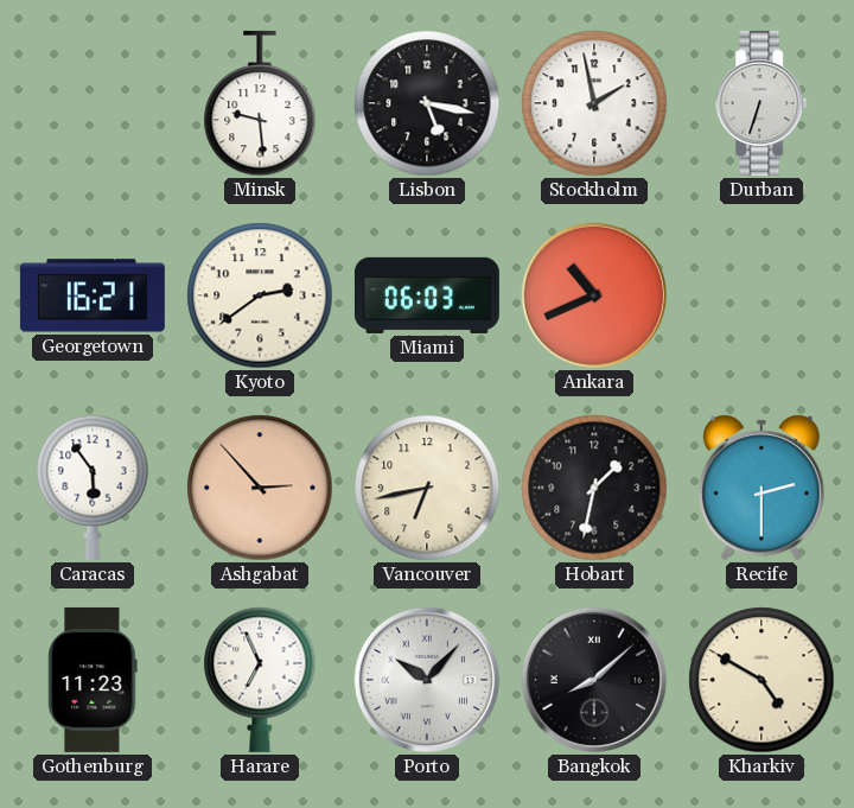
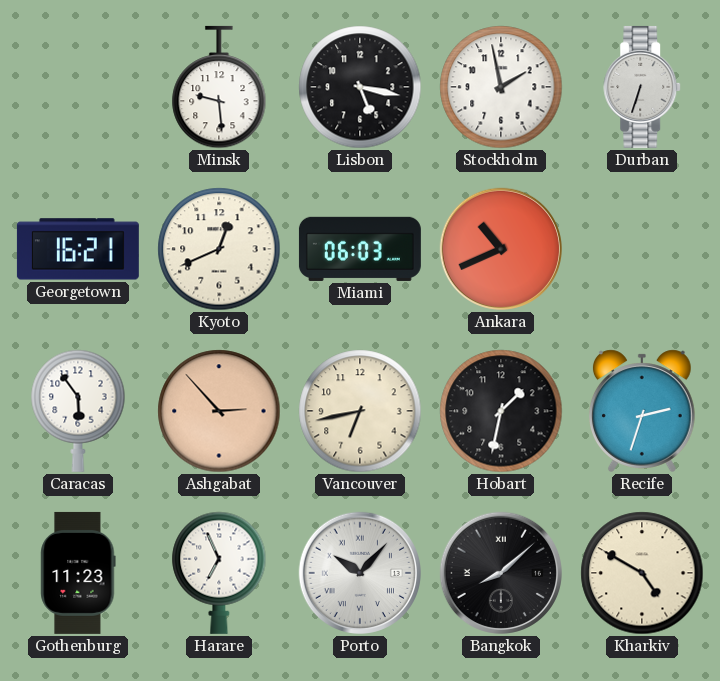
Kyoto: 2:39 -> 12:41
Recife: 2:30 -> 2:33
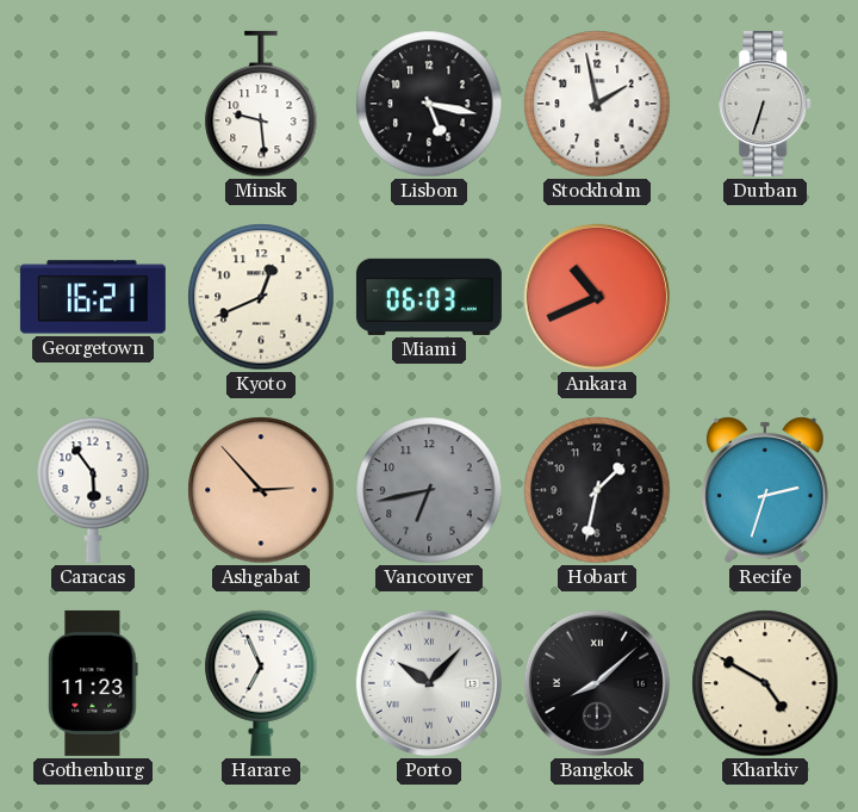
Vancouver dial: cream -> grey
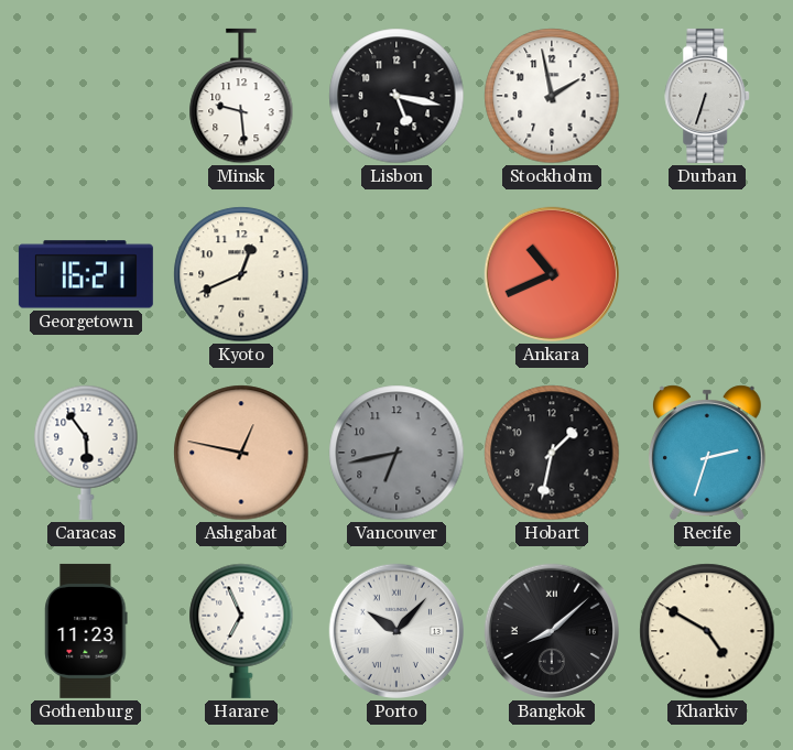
Miami: 06:03 -> none
Ashgabat: 2:53 -> 12:47
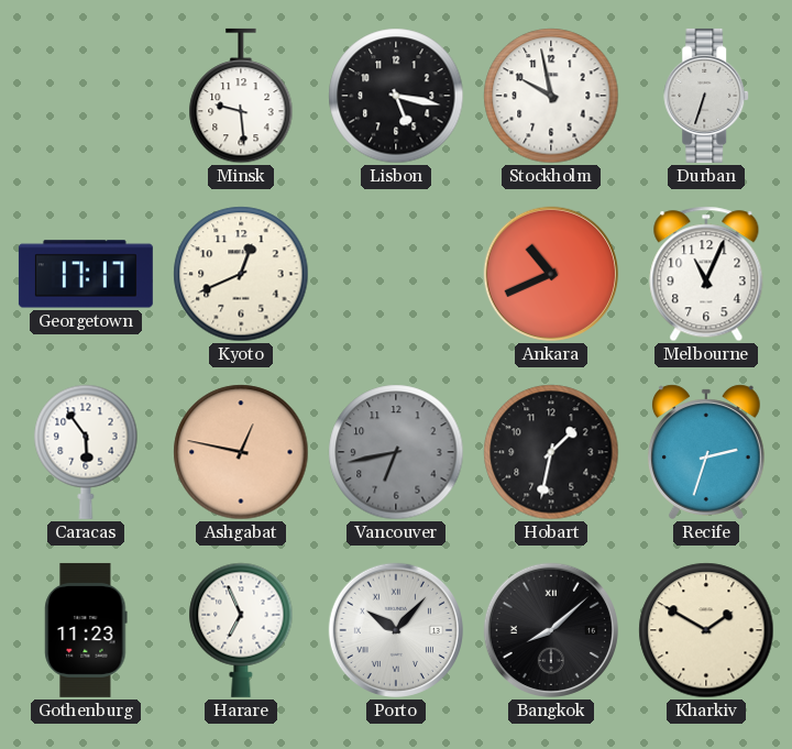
Stockholm: 1:58 -> 9:58
Georgetown: 16:21 -> 17:17
Melbourne: none -> 11:04
Kharkiv: 4:50 -> 1:50
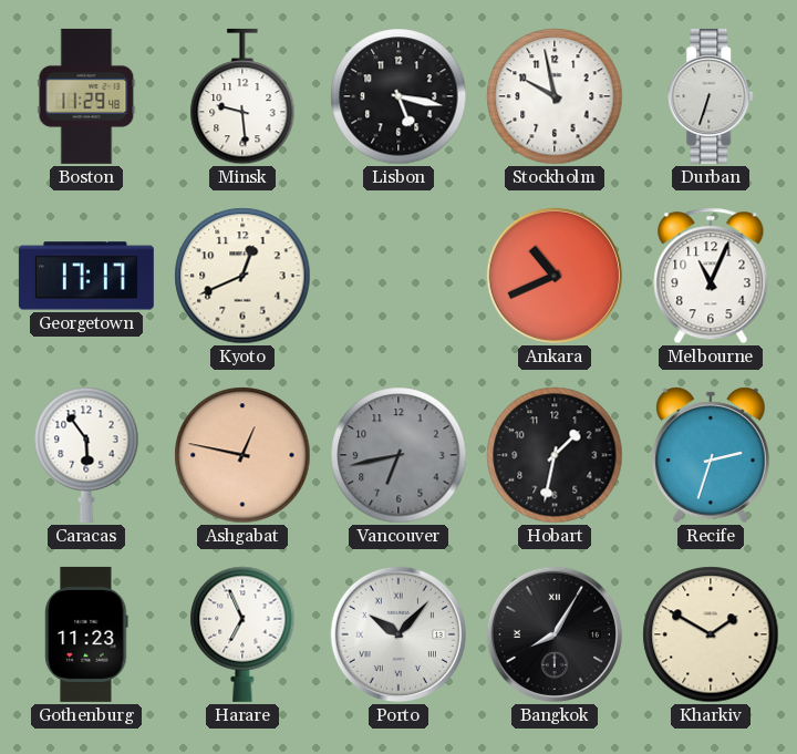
Boston: none -> 11:29
Bangkok: 8:08 -> 8:05
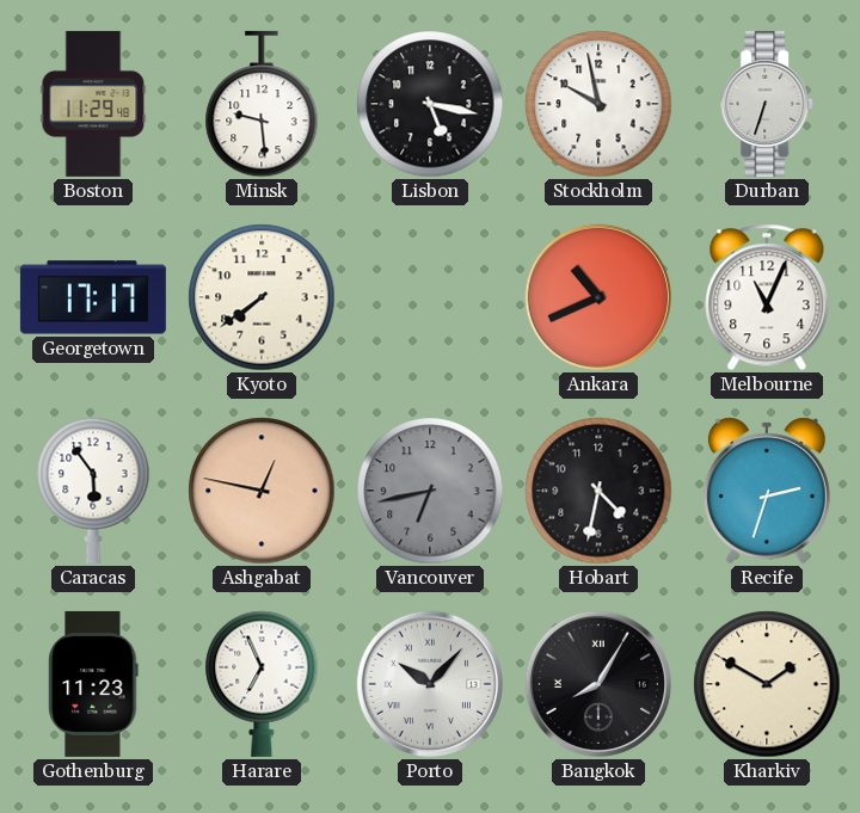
Kyoto: 12:41 -> 7:39
Hobart: 1:32 -> 4:32
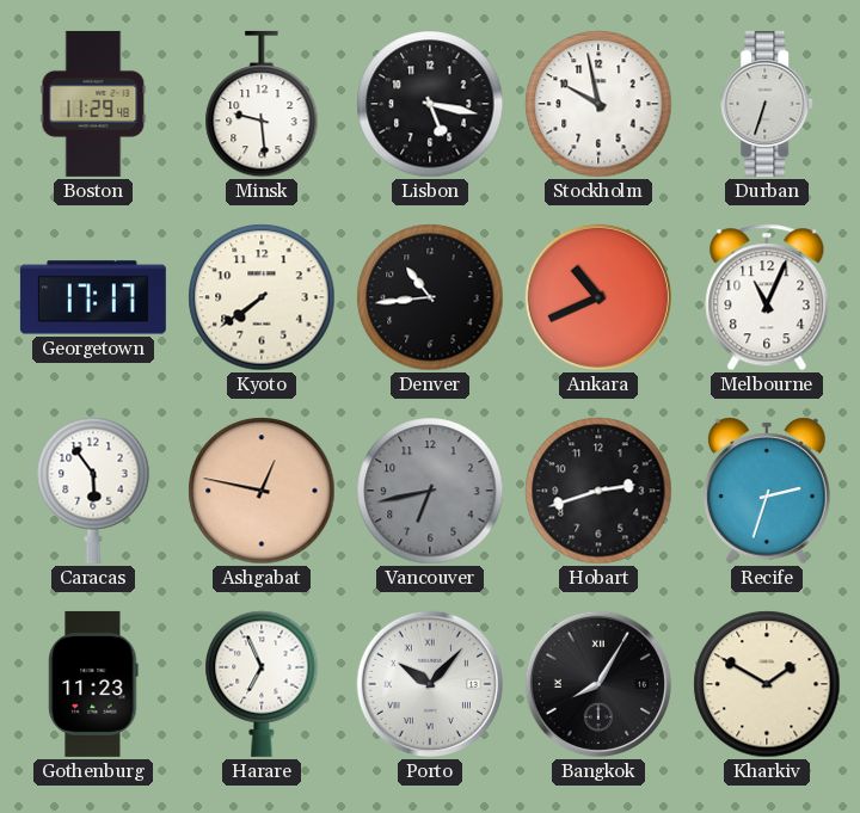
Denver: none -> 10:44
Hobart: 4:32 -> 2:42
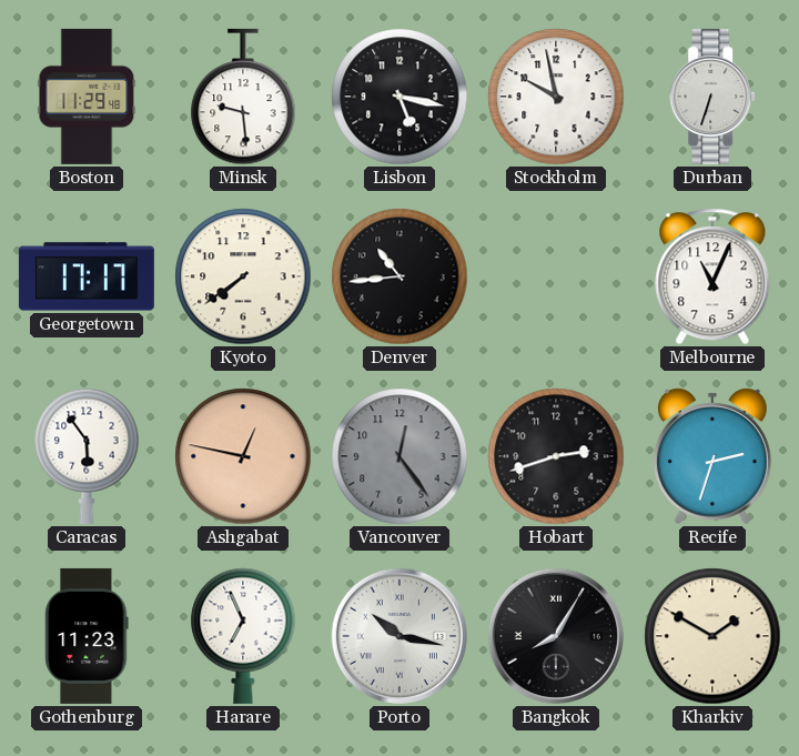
Ankara: 10:41 -> none
Vancouver: 6:43 -> 12:24
Porto: 10:07 -> 10:17
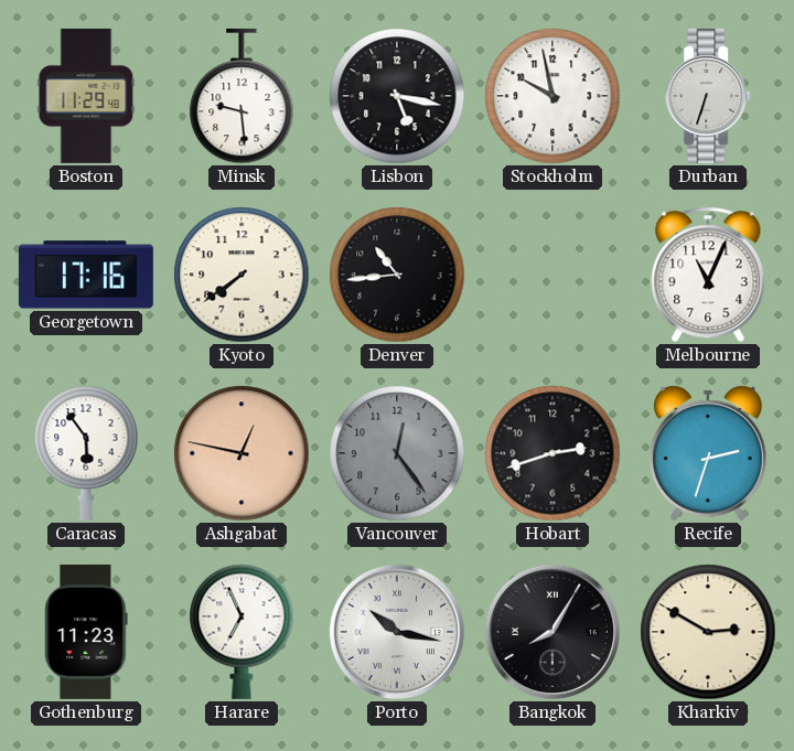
Georgetown: 17:17 -> 17:16
Kharkiv: 1:50 -> 2:50
